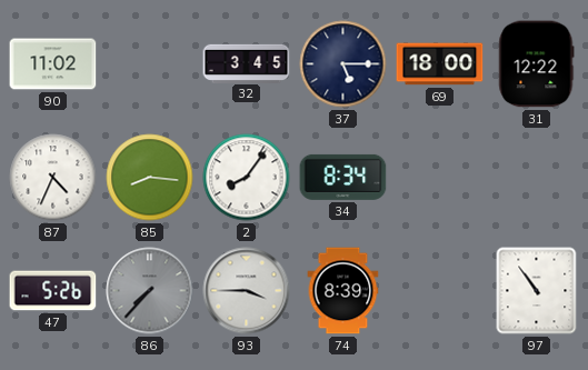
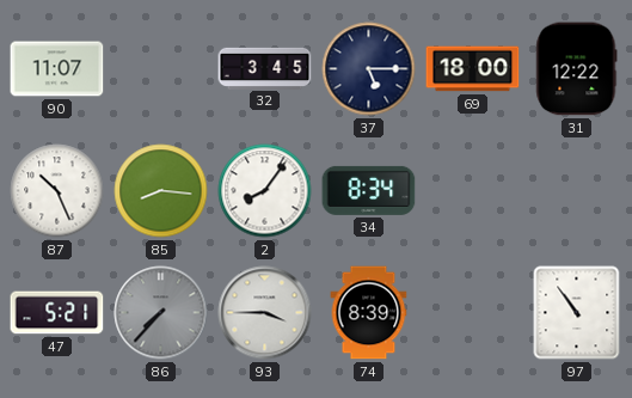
90: 11:02 -> 11:07
87: 4:34 -> 10:26
47: 5:26 -> 5:21
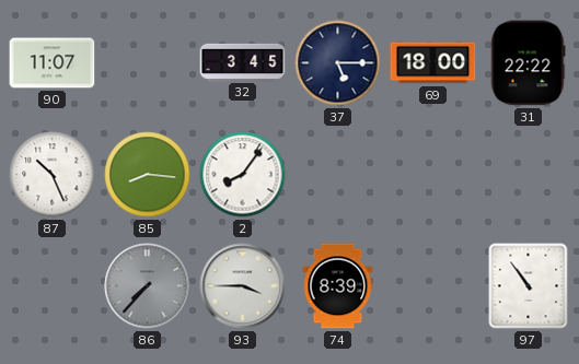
31: 12:22 -> 22:22
34: 8:34 -> none
47: 5:21 -> none
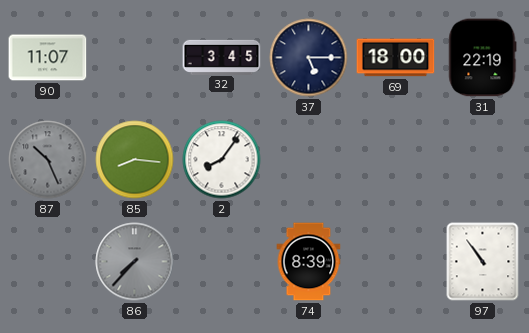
31: 22:22 -> 22:19
87 dial: white -> grey
93: 3:45 -> none
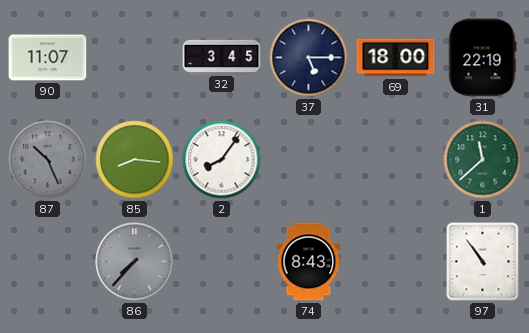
1: none -> 11:38
74: 8:39 -> 8:43
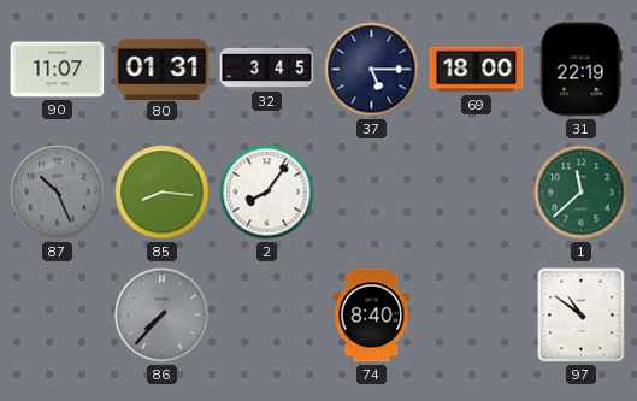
80: none -> 01:31
74: 8:43 -> 8:40
97: 10:54 -> 10:51
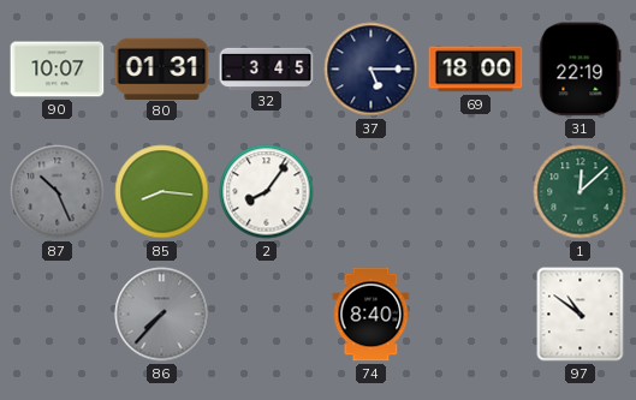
90: 11:07 -> 10:07
1: 11:38 -> 12:08
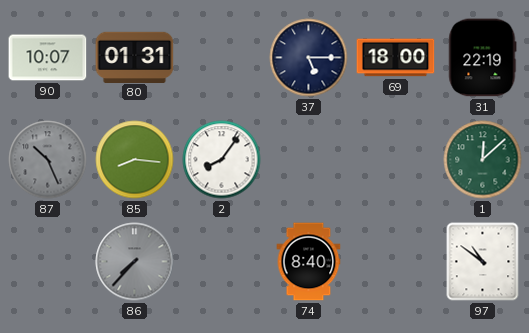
32: 3:45 -> none
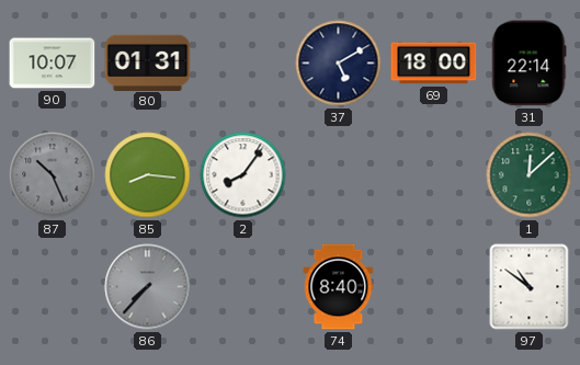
37: 5:15 -> 5:10
31: 22:19 -> 22:14
